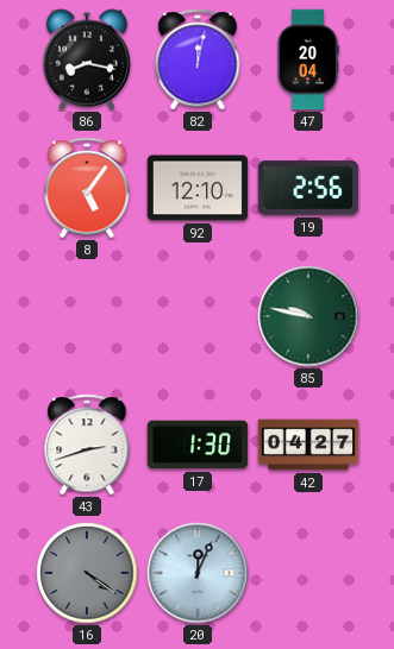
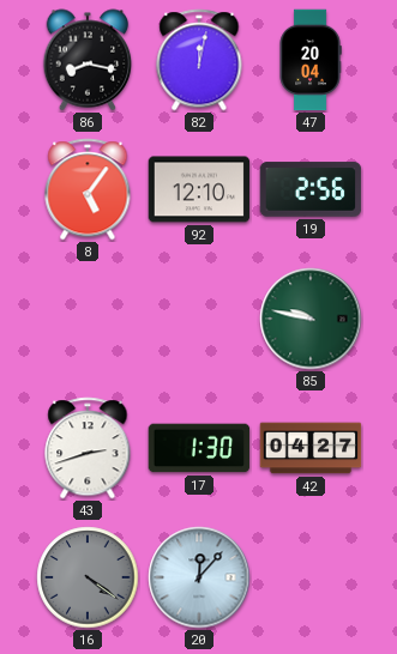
20: 12:04 -> 12:07
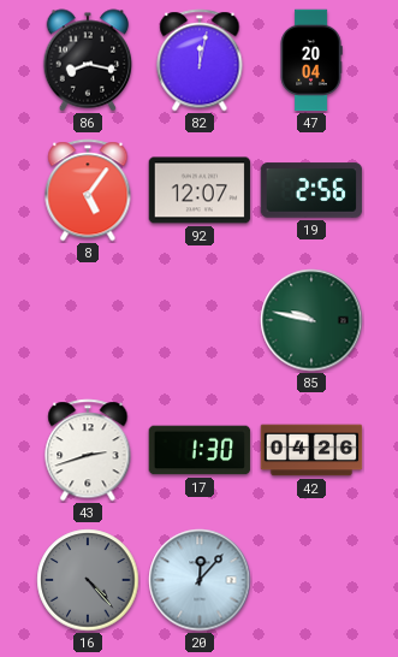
92: 12:10 -> 12:07
42: 04:27 -> 04:26
16: 4:21 -> 4:23
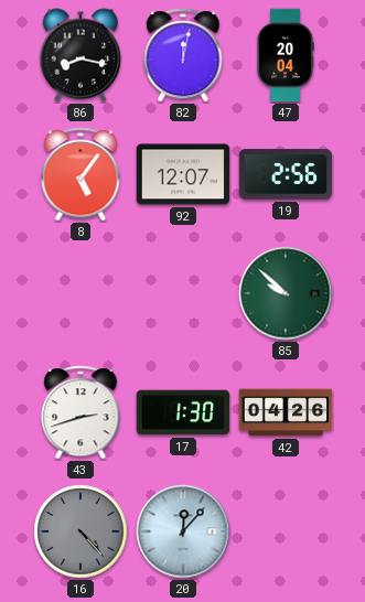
85: 9:47 -> 9:52
